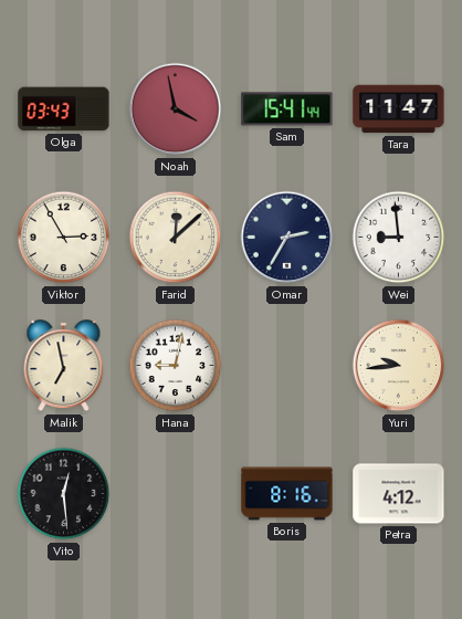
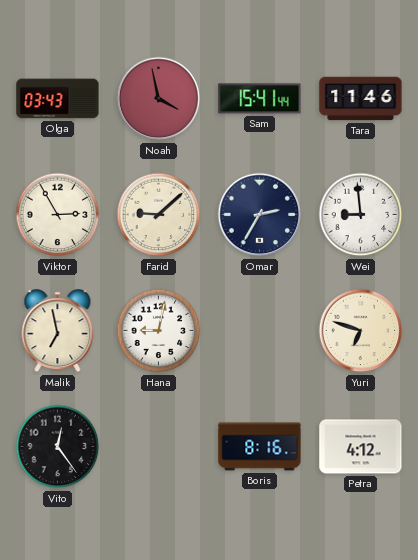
Tara: 11:47 -> 11:46
Farid: 12:08 -> 9:08
Yuri: 9:44 -> 6:48
Vito: 12:29 -> 12:24
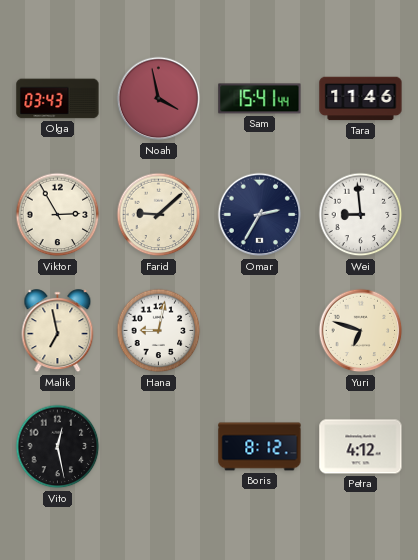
Vito: 12:24 -> 12:28
Boris: 8:16 -> 8:12
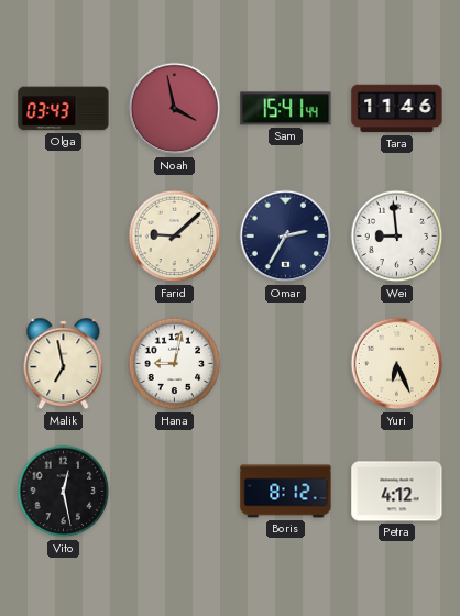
Viktor: 2:55 -> none
Yuri: 6:48 -> 6:26
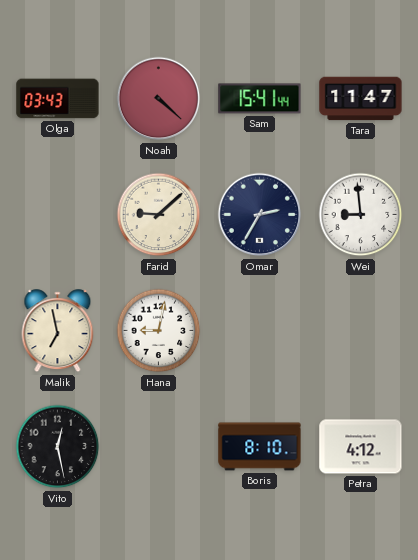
Noah: 3:58 -> 4:22
Tara: 11:46 -> 11:47
Yuri: 6:26 -> none
Boris: 8:12 -> 8:10
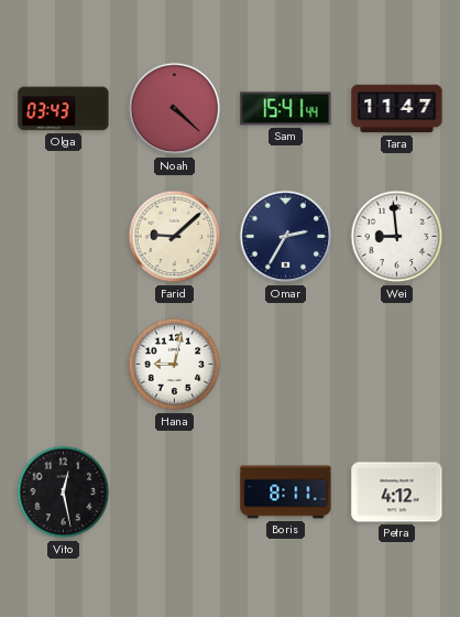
Malik: 6:58 -> none
Boris: 8:10 -> 8:11
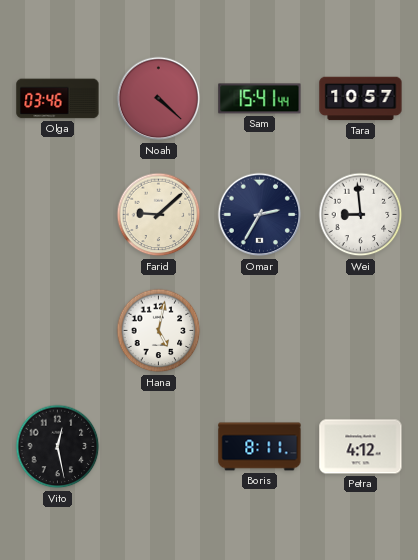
Olga: 03:43 -> 03:46
Tara: 11:47 -> 10:57
Hana: 9:02 -> 5:02
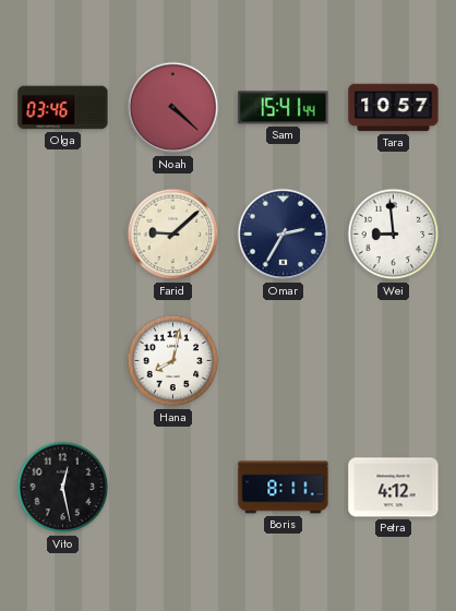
Hana: 5:02 -> 8:02
